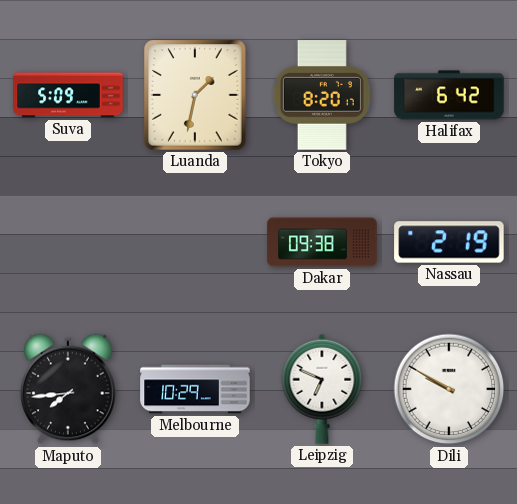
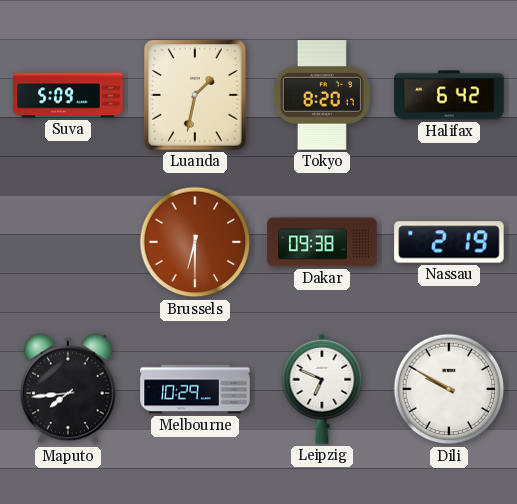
Brussels: none -> 6:30
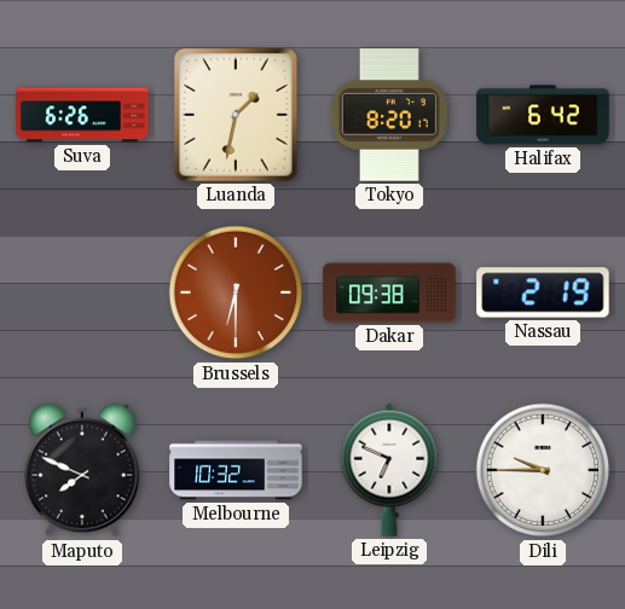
Suva: 5:09 -> 6:26
Maputo: 7:44 -> 7:49
Melbourne: 10:29 -> 10:32
Dili: 9:50 -> 9:45
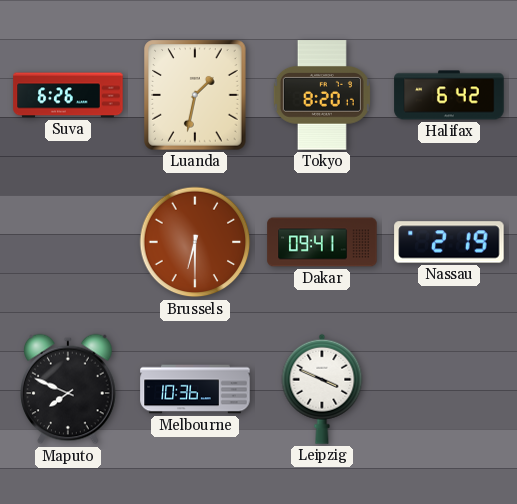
Dakar: 09:38 -> 09:41
Melbourne: 10:32 -> 10:36
Leipzig: 6:49 -> 3:49
Dili: 9:45 -> none
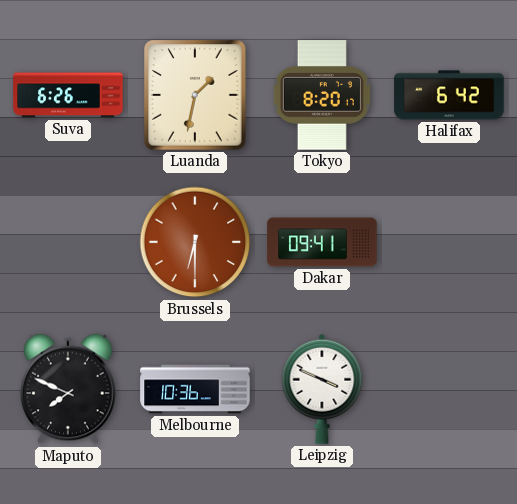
Nassau: 2:19 -> none
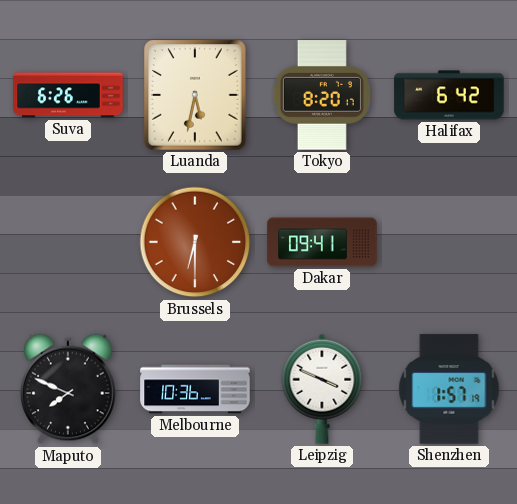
Luanda: 1:32 -> 5:32
Shenzhen: none -> 1:57
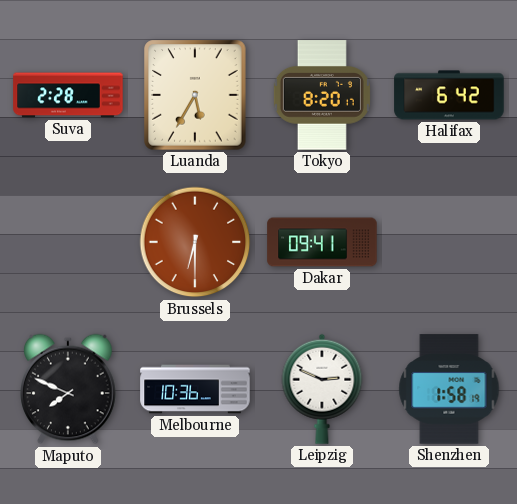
Suva: 6:26 -> 2:28
Luanda: 5:32 -> 5:35
Leipzig: 3:49 -> 2:49
Shenzhen: 1:57 -> 1:58
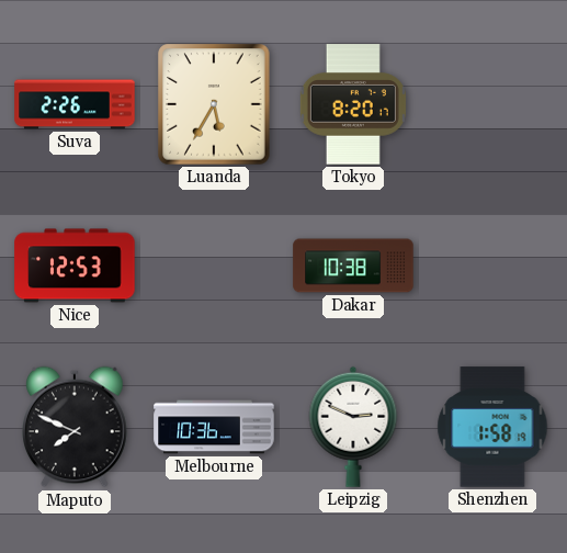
Suva: 2:28 -> 2:26
Halifax: 6:42 -> none
Nice: none -> 12:53
Brussels: 6:30 -> none
Dakar: 09:41 -> 10:38
